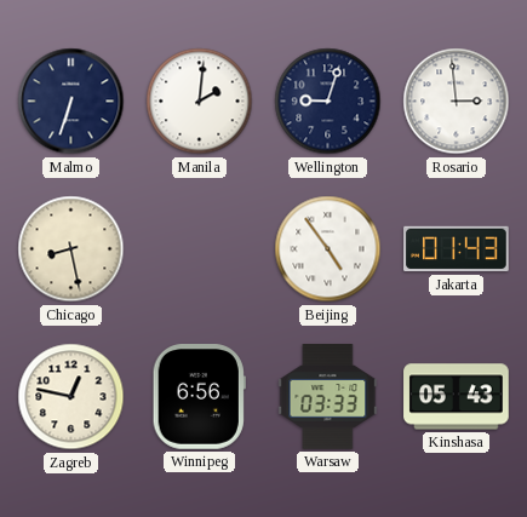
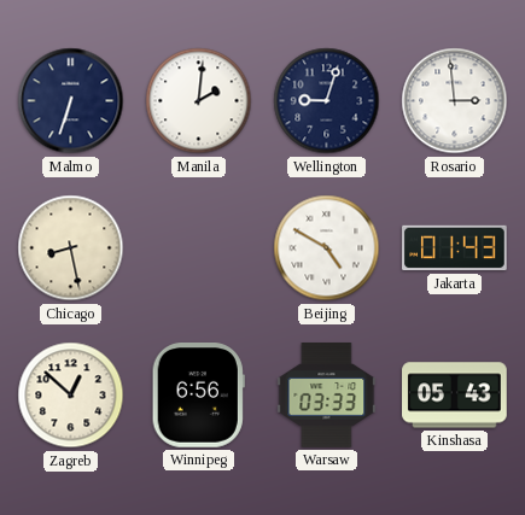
Beijing: 4:54 -> 4:50
Zagreb: 12:47 -> 12:52
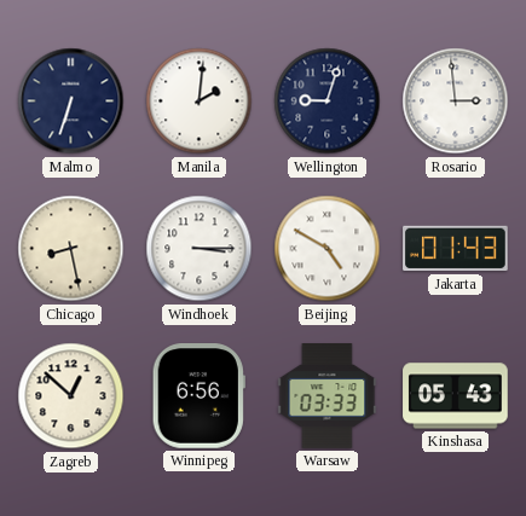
Windhoek: none -> 3:15
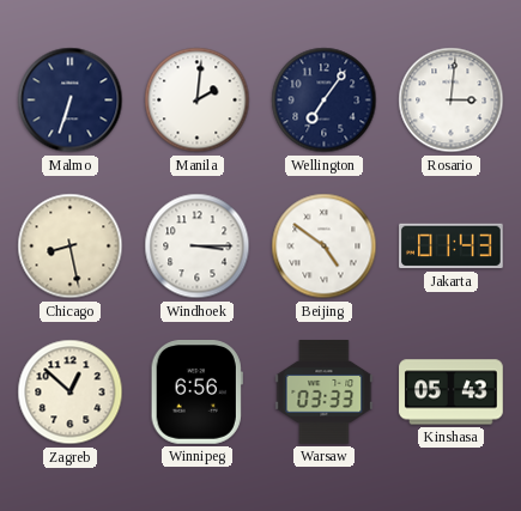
Wellington: 9:03 -> 7:06
Rosario: 2:59 -> 3:01
Beijing: 4:50 -> 4:51
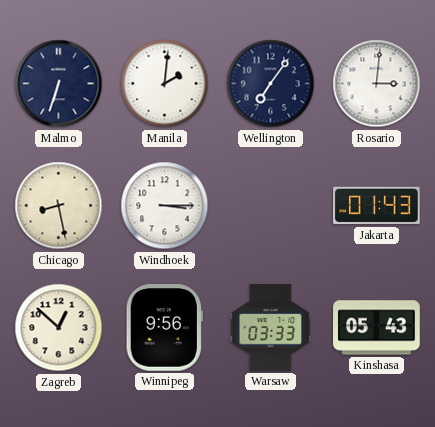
Beijing: 4:51 -> none
Winnipeg: 6:56 -> 9:56
